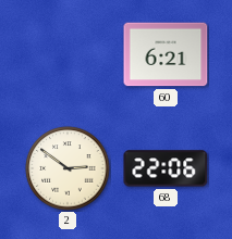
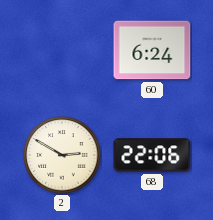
60: 6:21 -> 6:24
2: 2:51 -> 2:50
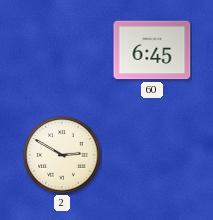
60: 6:24 -> 6:45
68: 22:06 -> none
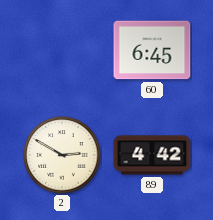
89: none -> 4:42
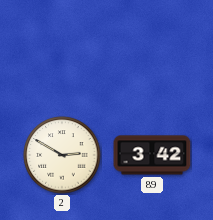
60: 6:45 -> none
89: 4:42 -> 3:42
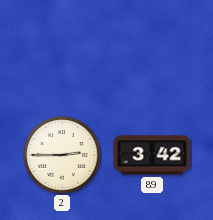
2: 2:50 -> 2:45
